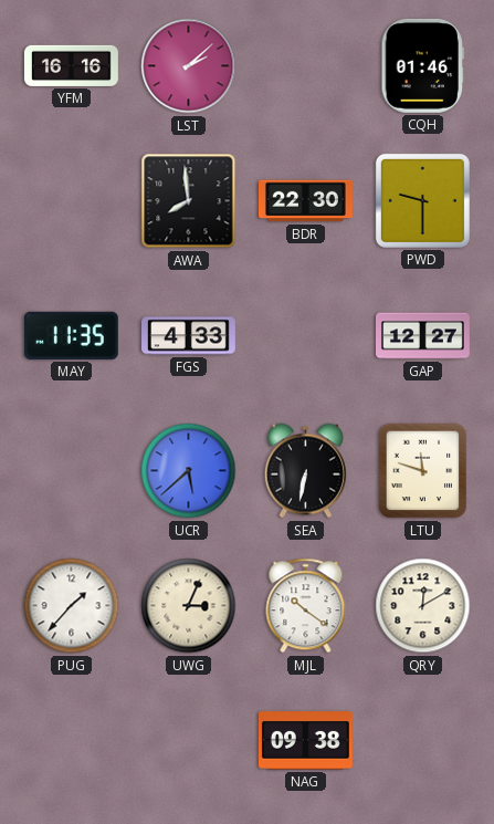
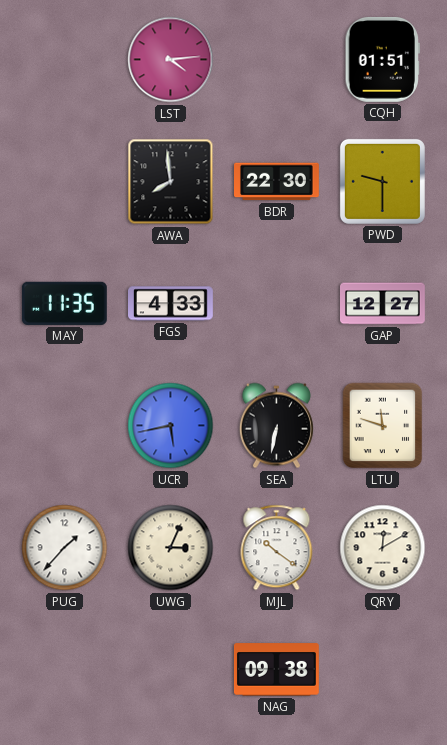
YFM: 16:16 -> none
LST: 2:08 -> 4:14
CQH: 01:46 -> 01:51
UCR: 5:38 -> 5:43
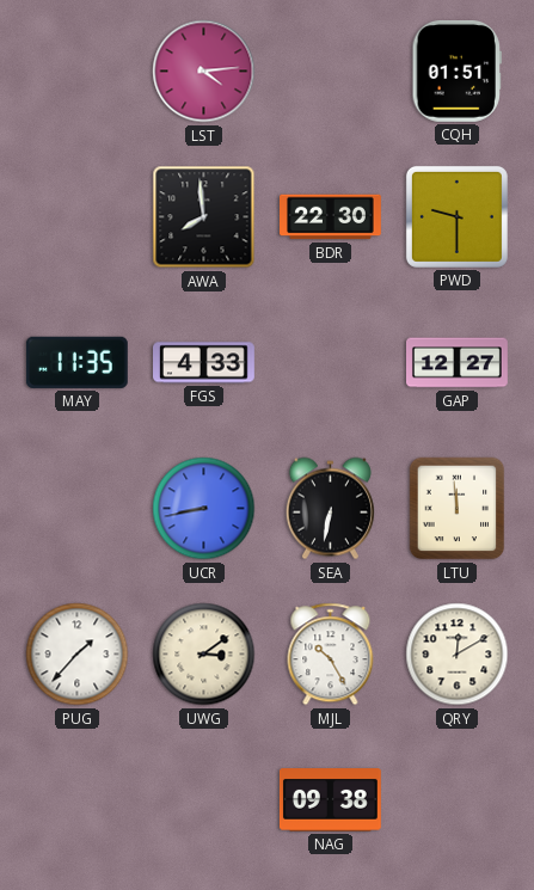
UCR: 5:43 -> 8:43
LTU: 11:48 -> 11:59
UWG: 3:04 -> 3:09
MJL: 10:21 -> 10:25
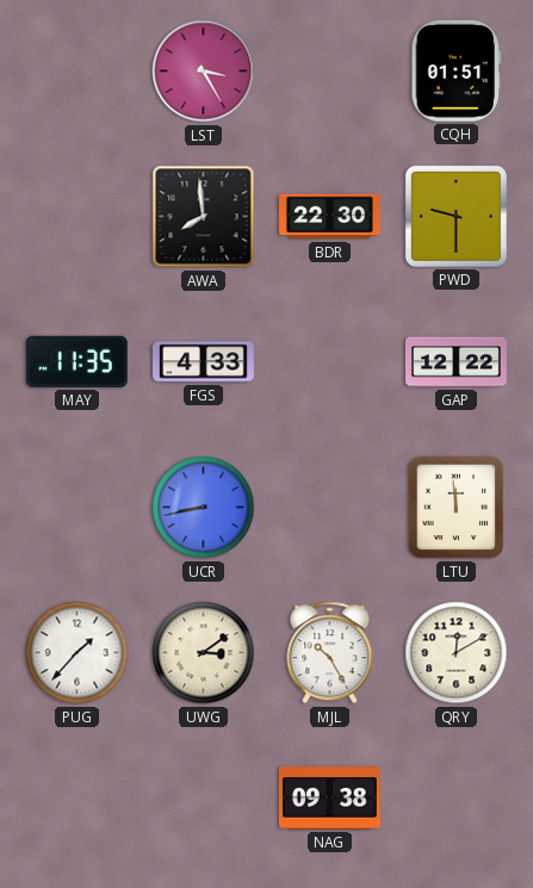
LST: 4:14 -> 3:25
GAP: 12:27 -> 12:22
SEA: 6:32 -> none
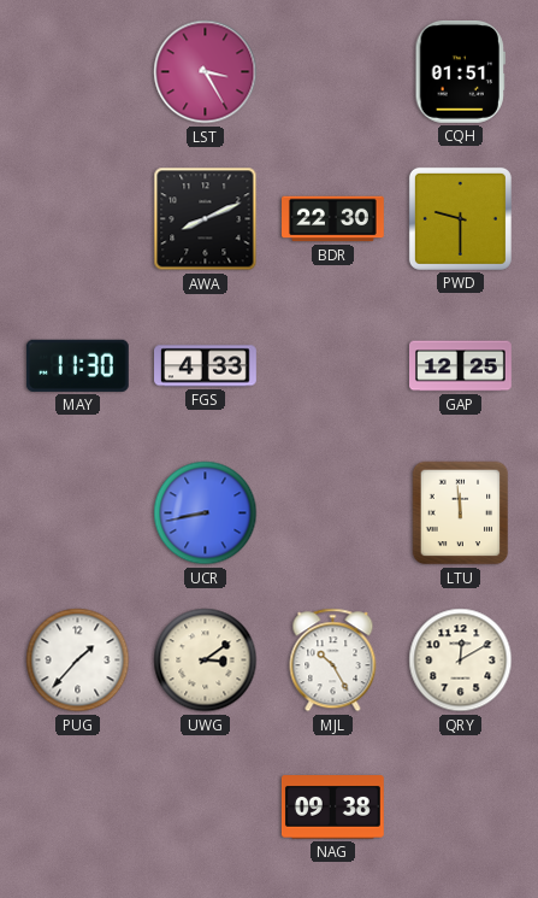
AWA: 7:59 -> 8:11
MAY: 11:35 -> 11:30
GAP: 12:22 -> 12:25
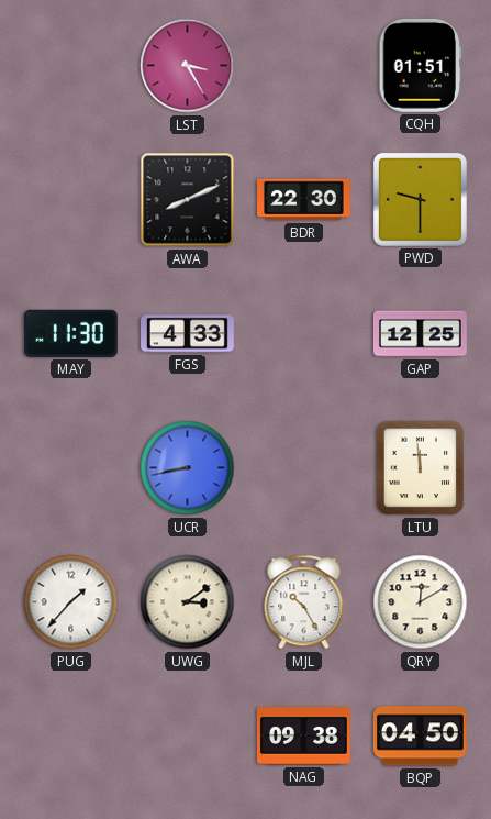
BQP: none -> 04:50
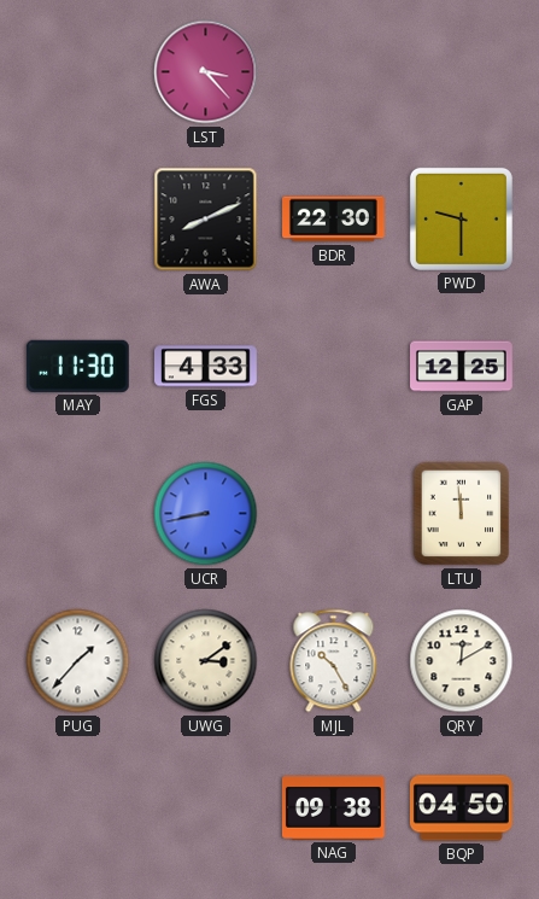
LST: 3:25 -> 3:23
CQH: 01:51 -> none
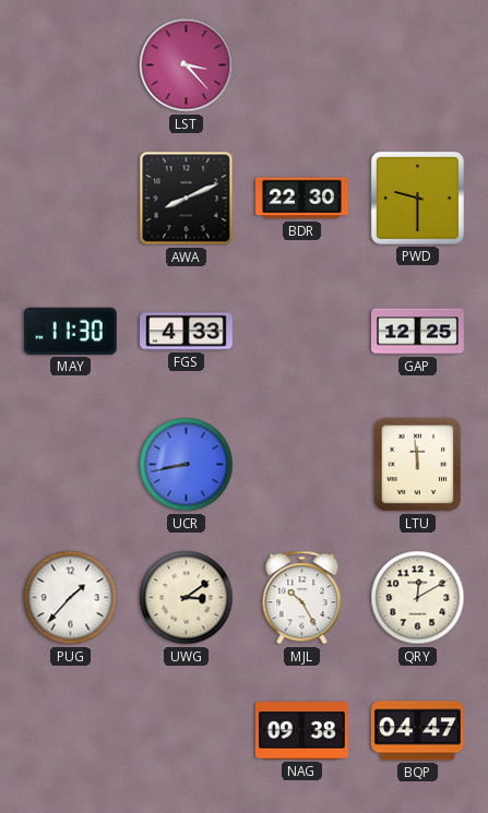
BQP: 04:50 -> 04:47
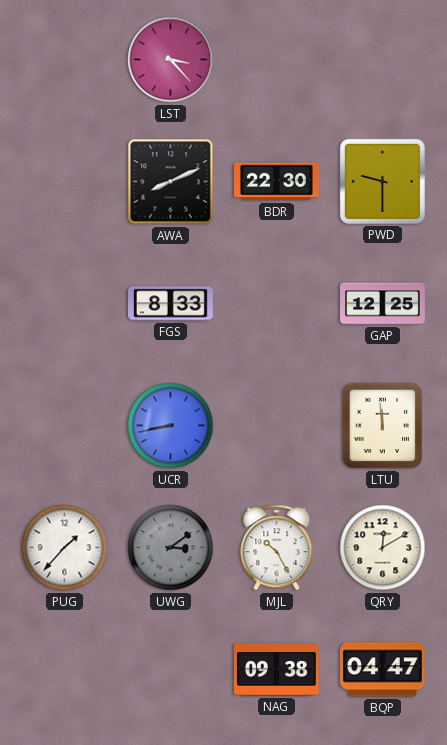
MAY: 11:30 -> none
FGS: 4:33 -> 8:33
UWG dial: cream -> grey
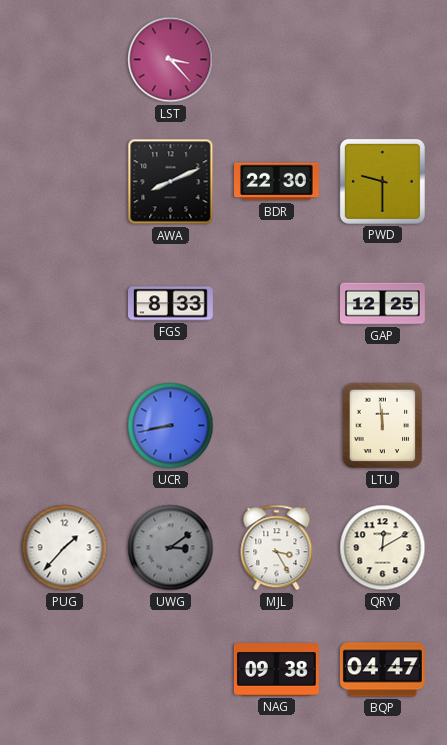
MJL: 10:25 -> 3:25
